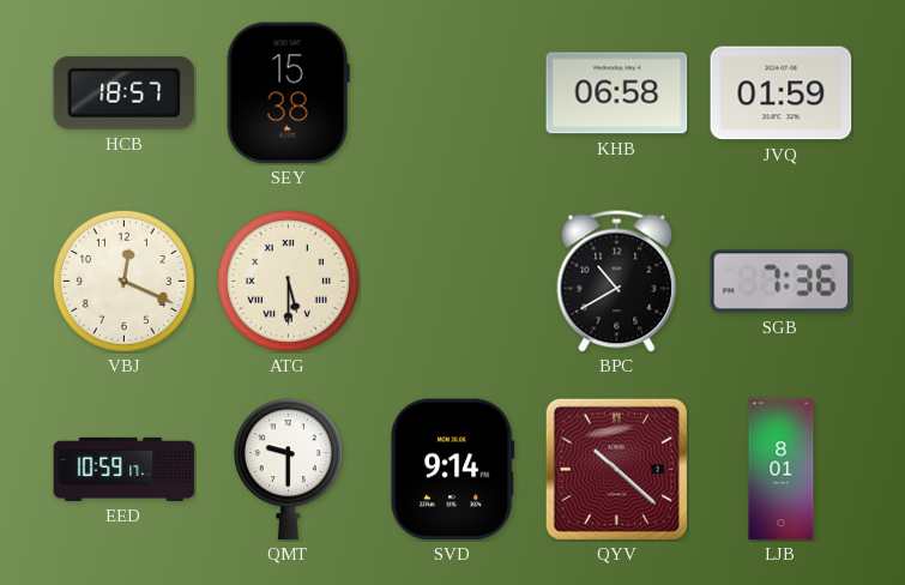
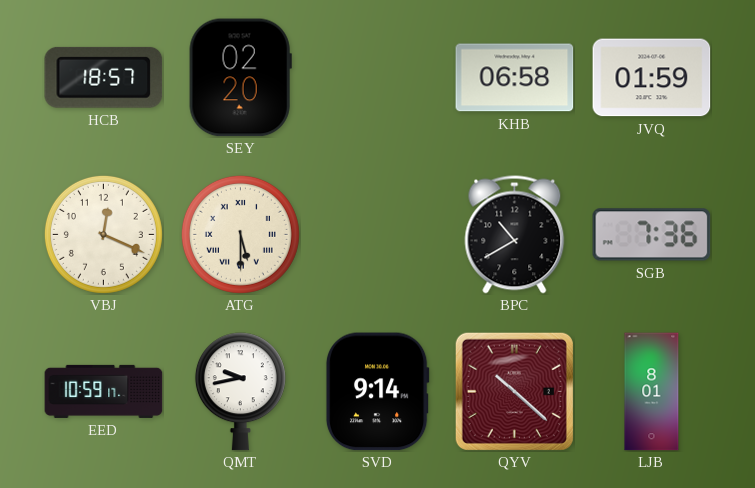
SEY: 15:38 -> 02:20
QMT: 9:30 -> 9:43
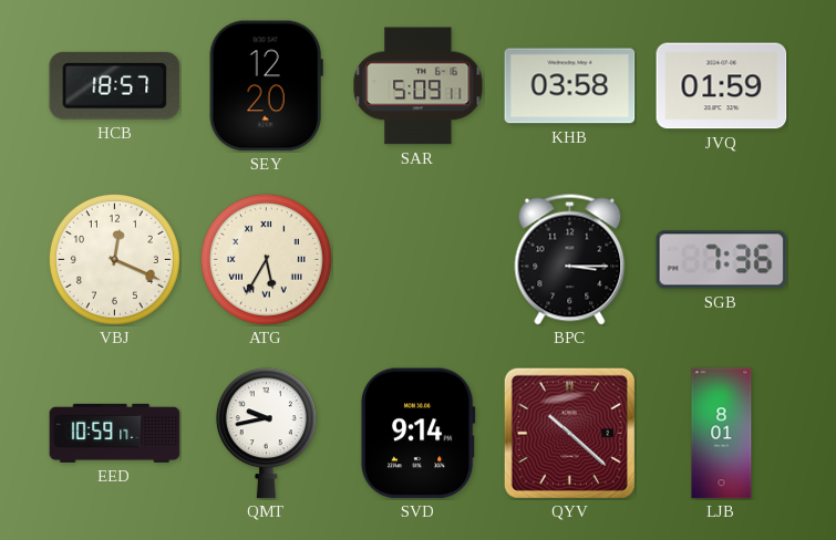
SEY: 02:20 -> 12:20
SAR: none -> 5:09
KHB: 06:58 -> 03:58
ATG: 5:30 -> 5:35
BPC: 10:40 -> 3:15
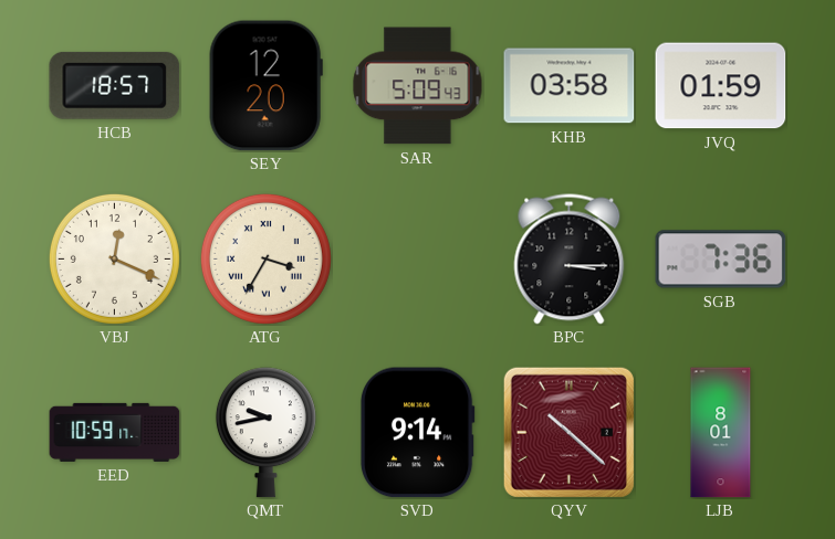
SAR: 5:09:11 -> 5:09:43
ATG: 5:35 -> 3:35
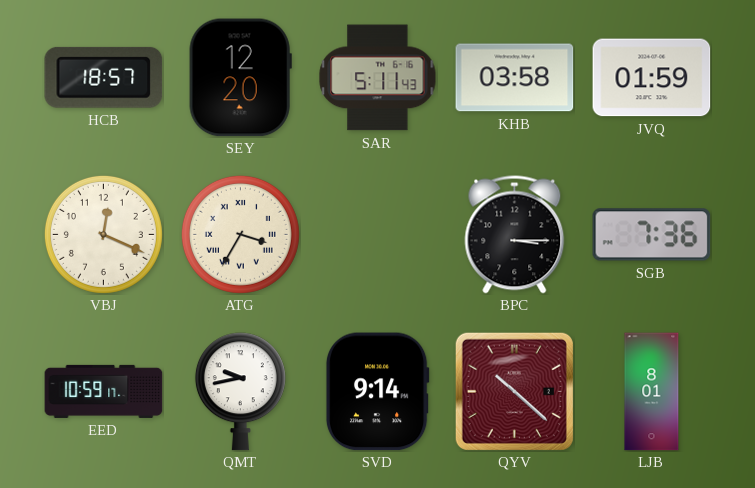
SAR: 5:09 -> 5:11
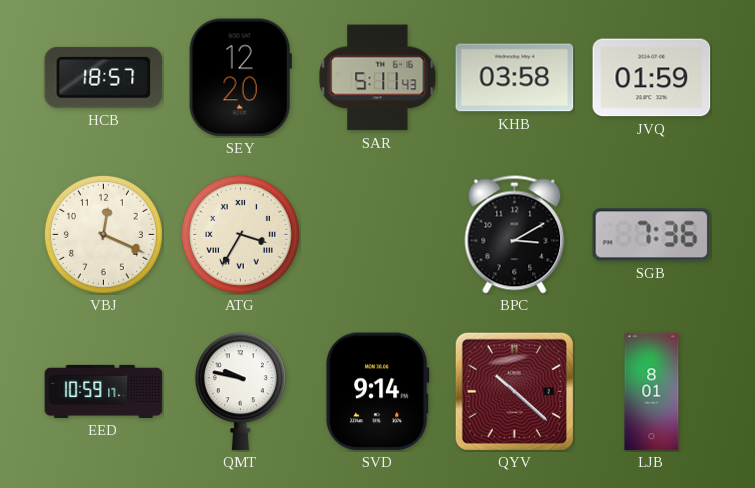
BPC: 3:15 -> 3:10
QMT: 9:43 -> 9:47
